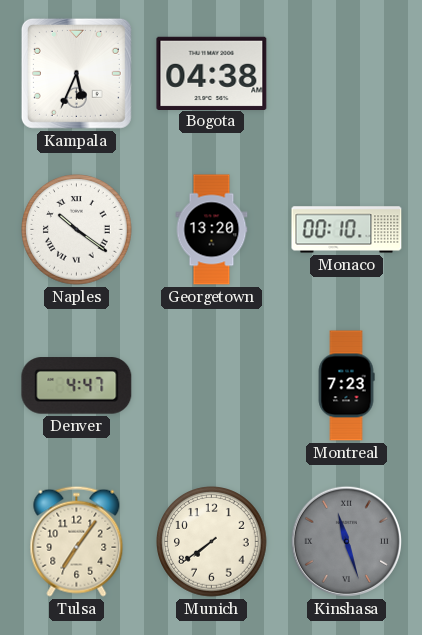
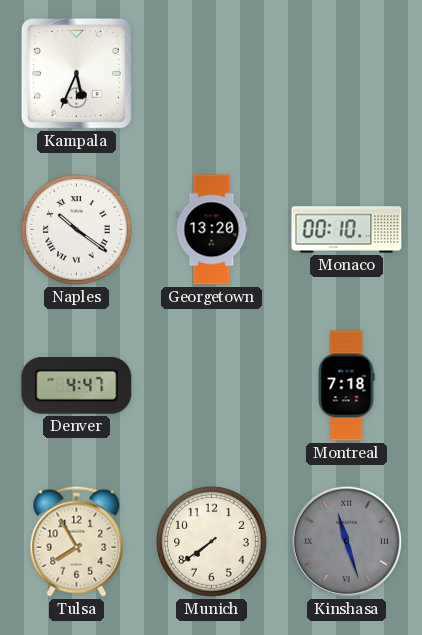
Bogota: 04:38 -> none
Montreal: 7:23 -> 7:18
Tulsa: 7:06 -> 7:55
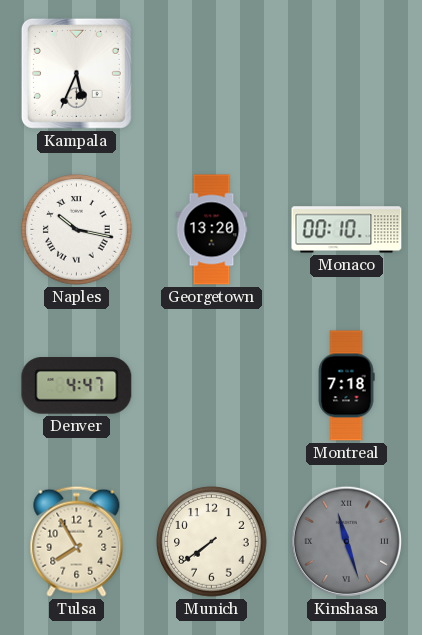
Naples: 10:21 -> 10:17
